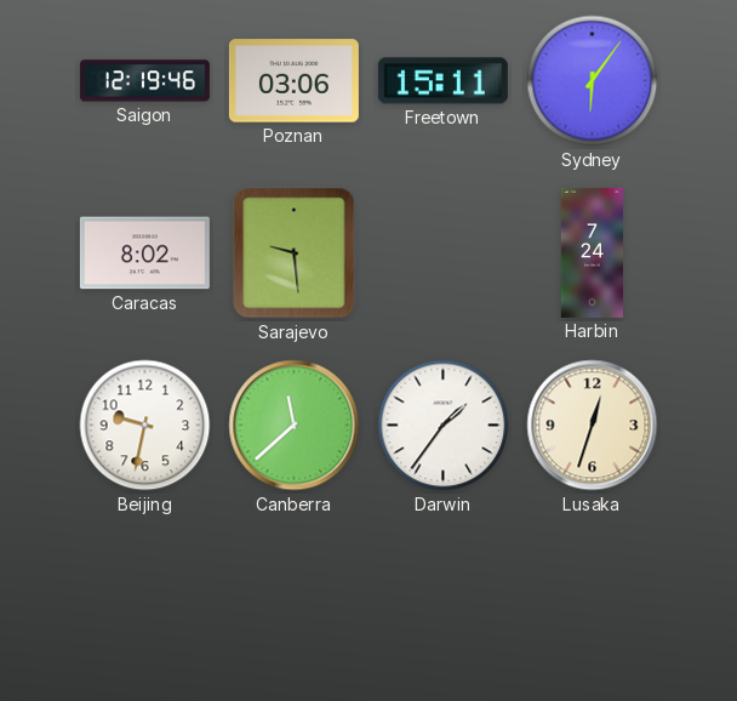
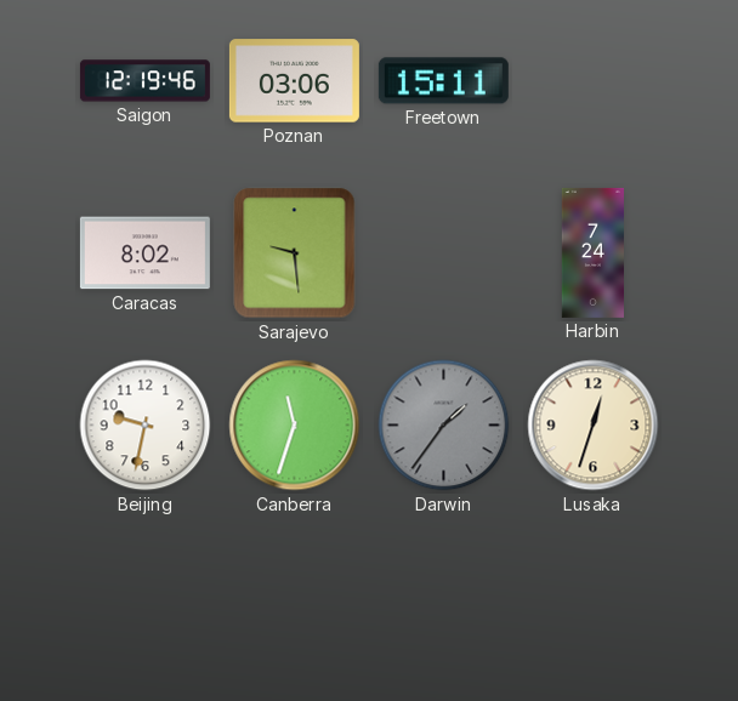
Sydney: 6:06 -> none
Canberra: 11:38 -> 11:33
Darwin dial: white -> grey
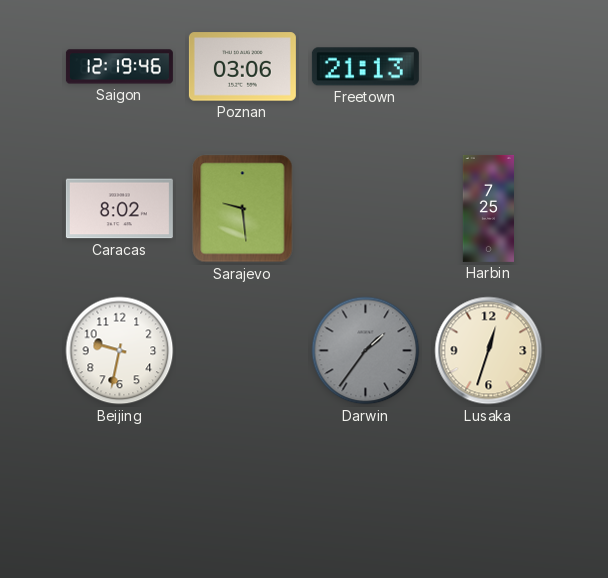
Freetown: 15:11 -> 21:13
Harbin: 7:24 -> 7:25
Canberra: 11:33 -> none
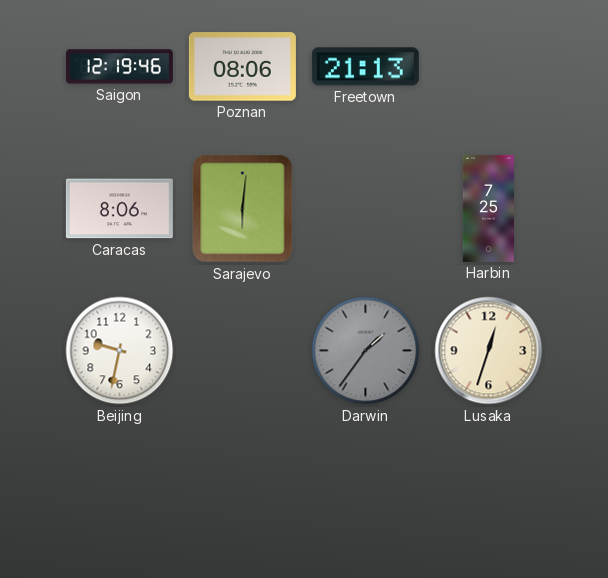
Poznan: 03:06 -> 08:06
Caracas: 8:02 -> 8:06
Sarajevo: 9:29 -> 6:01
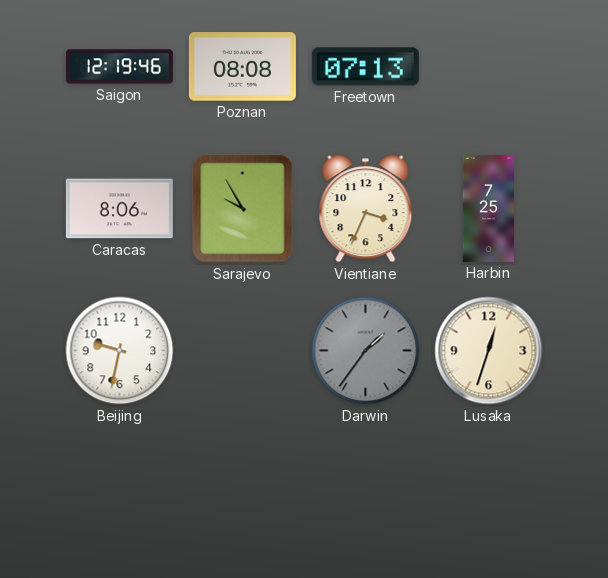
Poznan: 08:06 -> 08:08
Freetown: 21:13 -> 07:13
Sarajevo: 6:01 -> 9:55
Vientiane: none -> 3:34
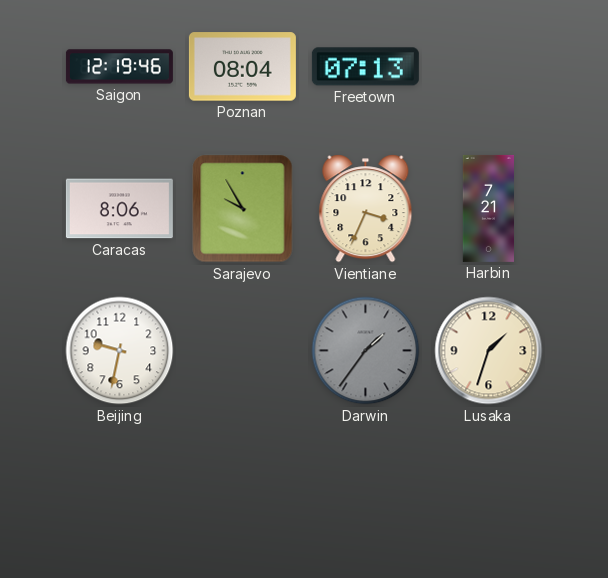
Poznan: 08:08 -> 08:04
Harbin: 7:25 -> 7:21
Lusaka: 12:33 -> 1:33
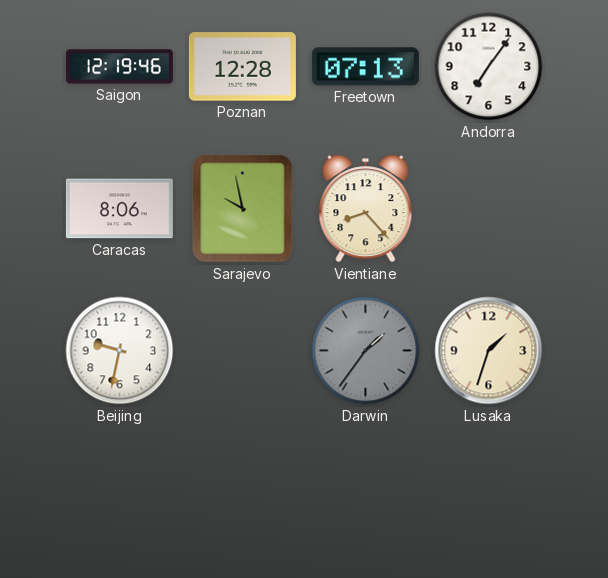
Poznan: 08:04 -> 12:28
Andorra: none -> 7:06
Sarajevo: 9:55 -> 9:58
Vientiane: 3:34 -> 8:23
Harbin: 7:21 -> none
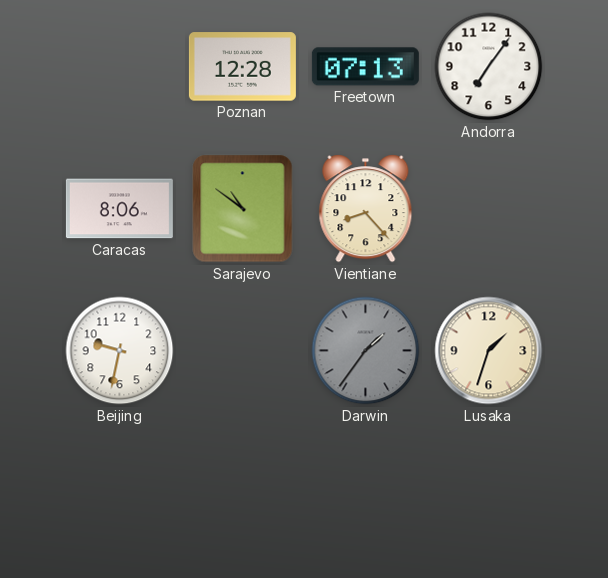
Saigon: 12:19 -> none
Sarajevo: 9:58 -> 10:51
